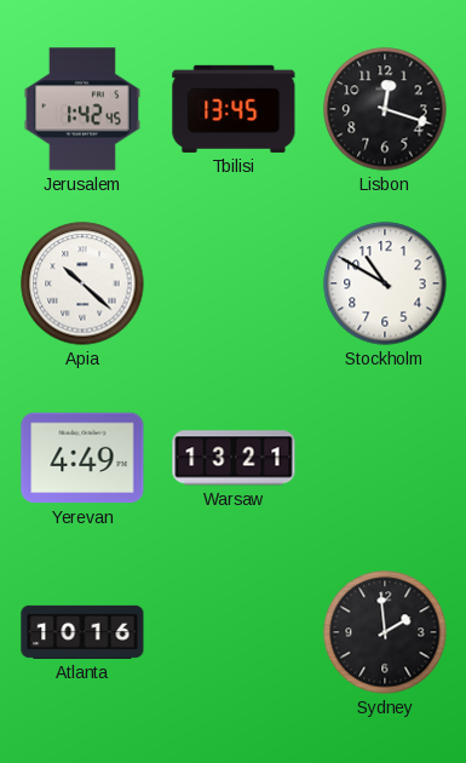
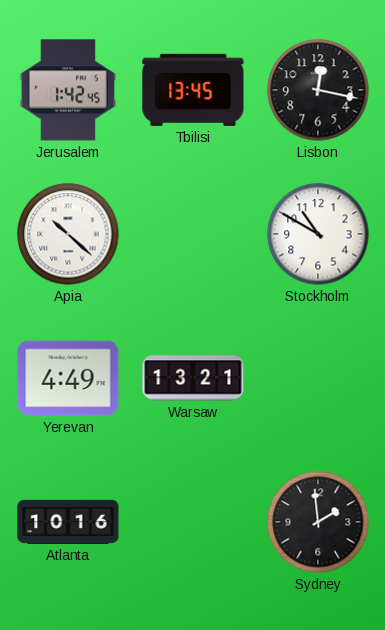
Lisbon: 12:18 -> 12:17
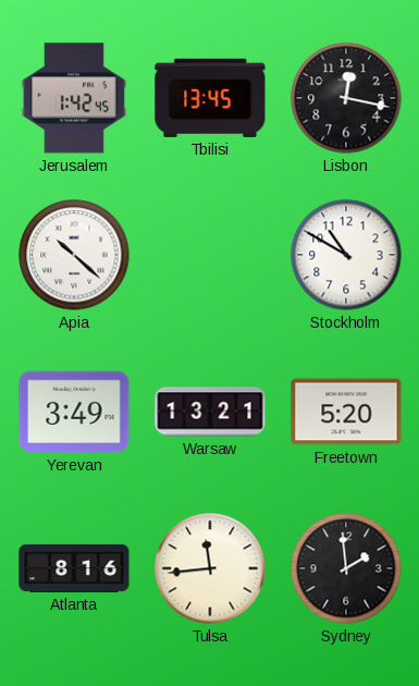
Yerevan: 4:49 -> 3:49
Freetown: none -> 5:20
Atlanta: 10:16 -> 8:16
Tulsa: none -> 11:44
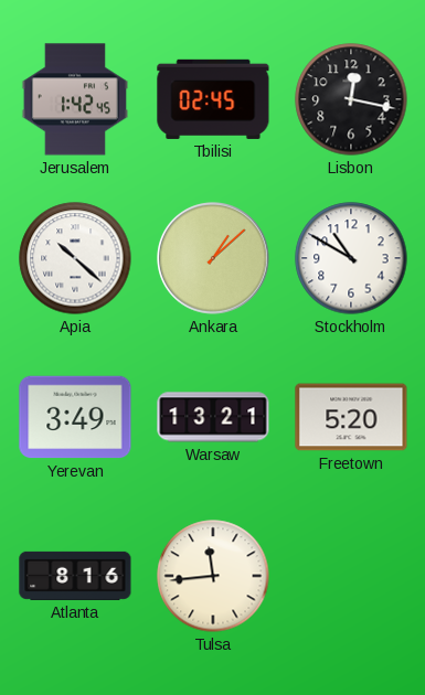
Tbilisi: 13:45 -> 02:45
Ankara: none -> 1:08
Sydney: 1:59 -> none
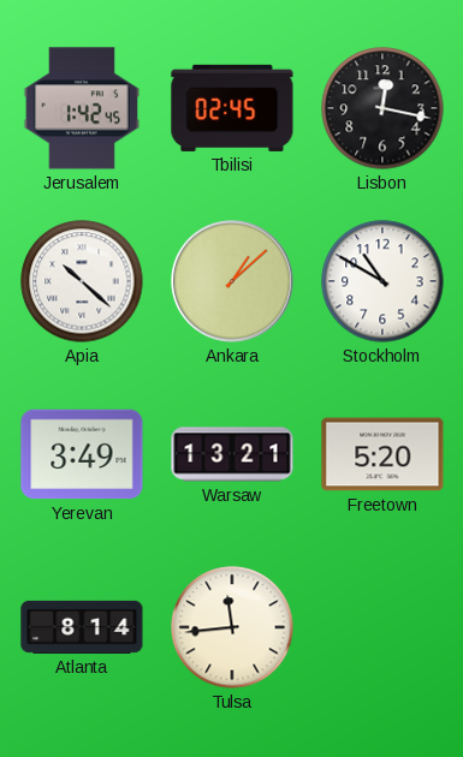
Atlanta: 8:16 -> 8:14
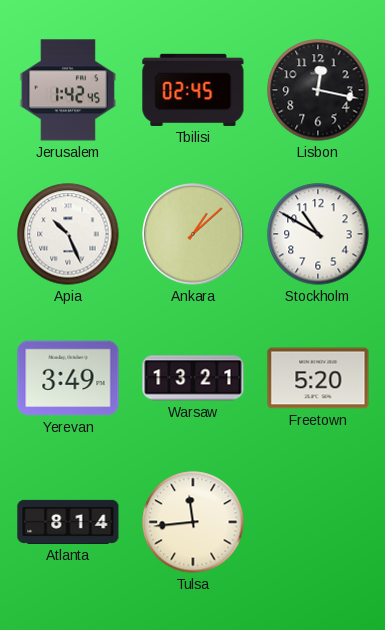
Apia: 10:22 -> 10:26
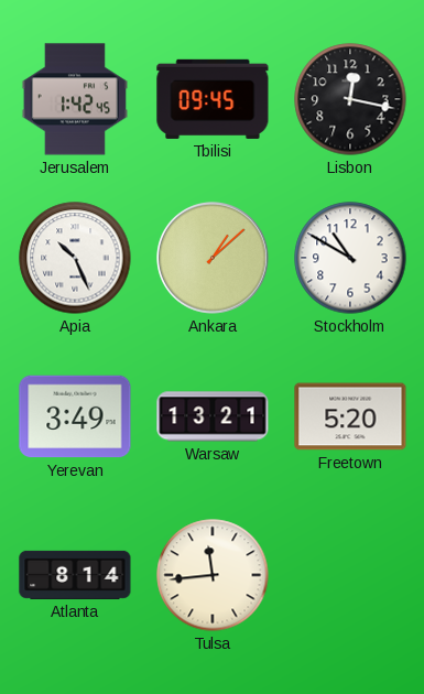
Tbilisi: 02:45 -> 09:45
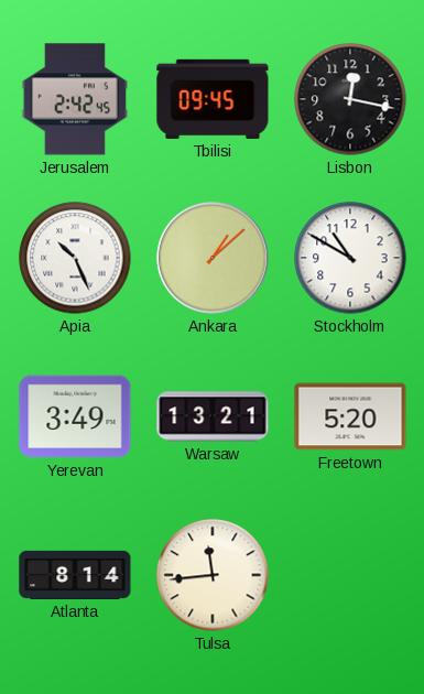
Jerusalem: 1:42 -> 2:42
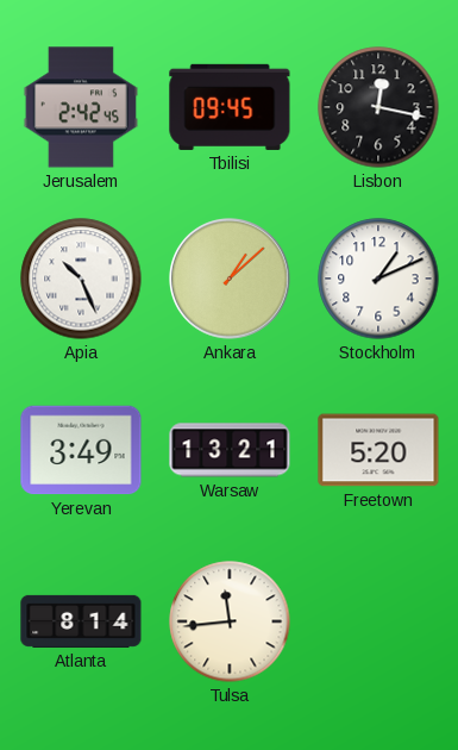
Stockholm: 10:50 -> 1:11
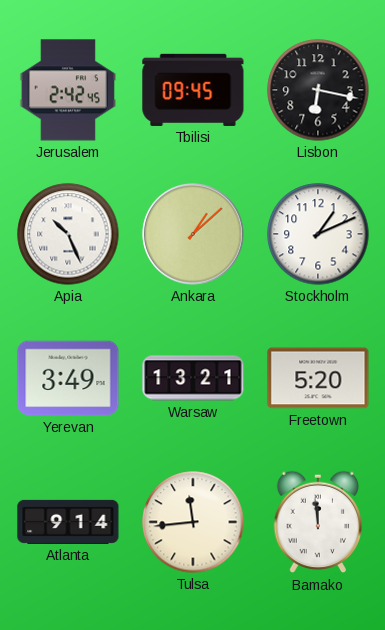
Lisbon: 12:17 -> 6:17
Atlanta: 8:14 -> 9:14
Bamako: none -> 11:59
